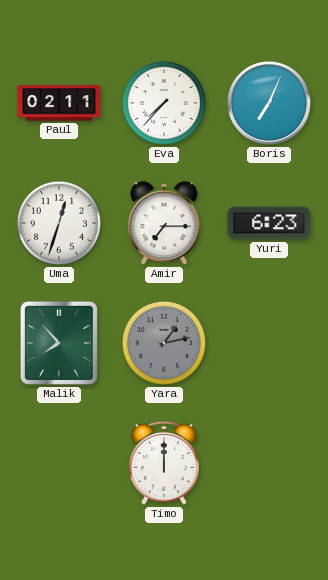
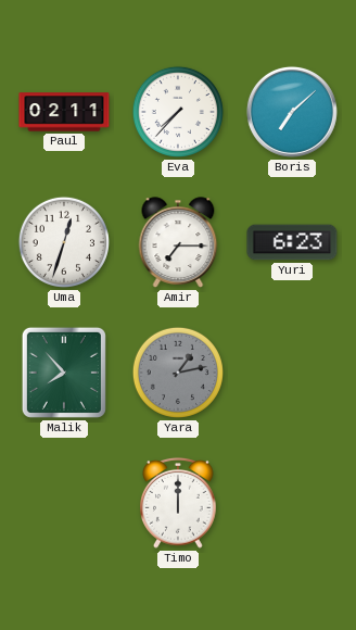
Boris: 7:04 -> 7:08
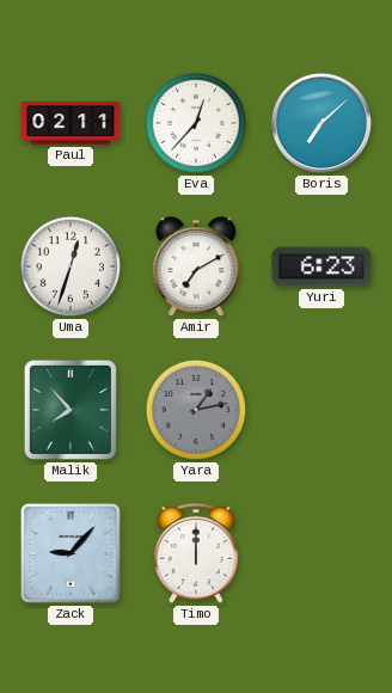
Eva: 7:37 -> 12:37
Amir: 7:15 -> 7:10
Zack: none -> 9:07
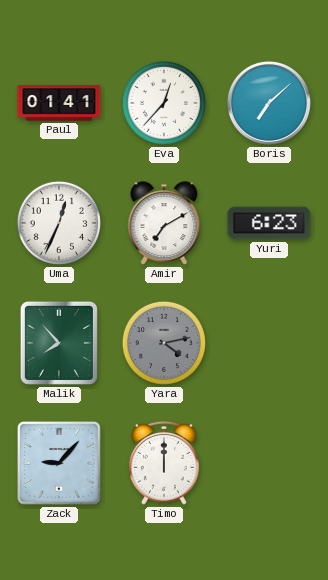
Paul: 02:11 -> 01:41
Uma: 12:33 -> 12:34
Yara: 1:13 -> 4:13
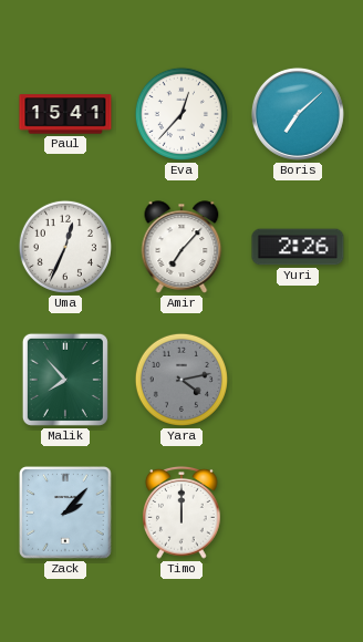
Paul: 01:41 -> 15:41
Amir: 7:10 -> 7:07
Yuri: 6:23 -> 2:26
Zack: 9:07 -> 2:07
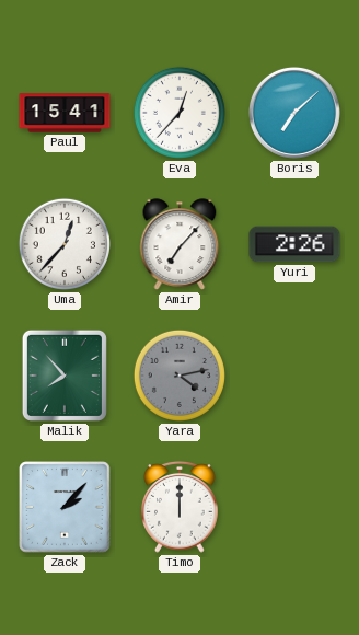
Uma: 12:34 -> 12:37
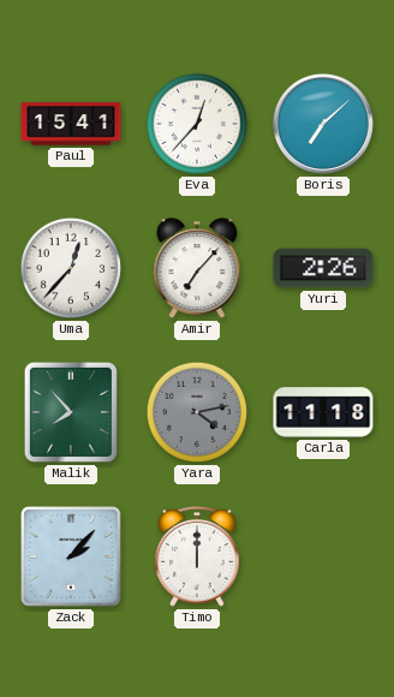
Carla: none -> 11:18
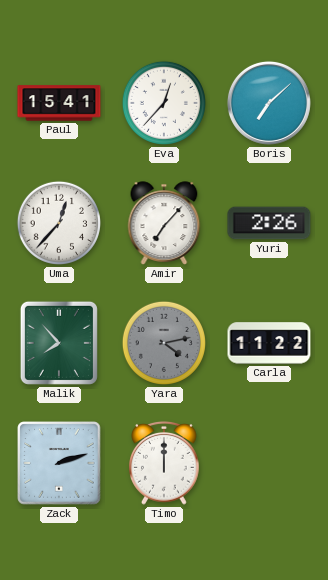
Carla: 11:18 -> 11:22
Zack: 2:07 -> 2:12
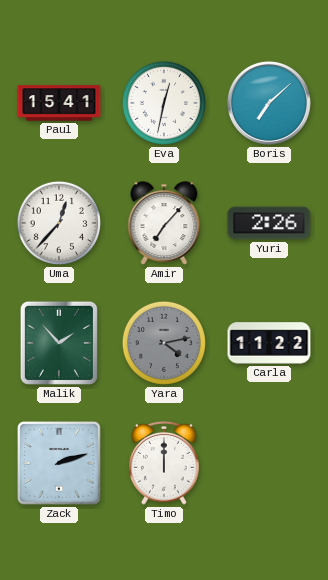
Eva: 12:37 -> 12:32
Malik: 7:53 -> 1:53
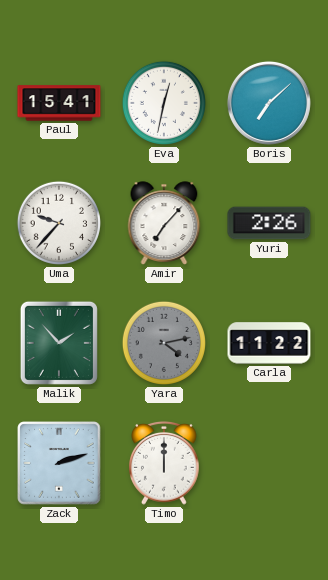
Uma: 12:37 -> 9:37
